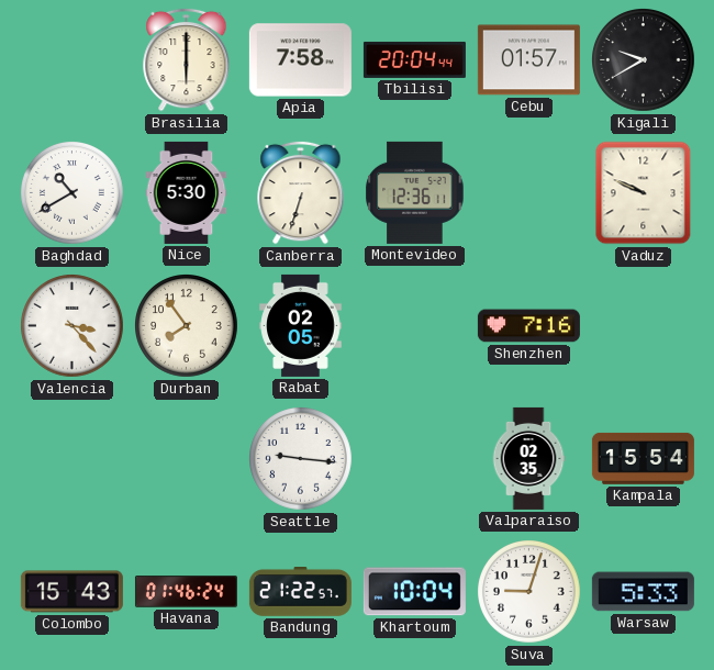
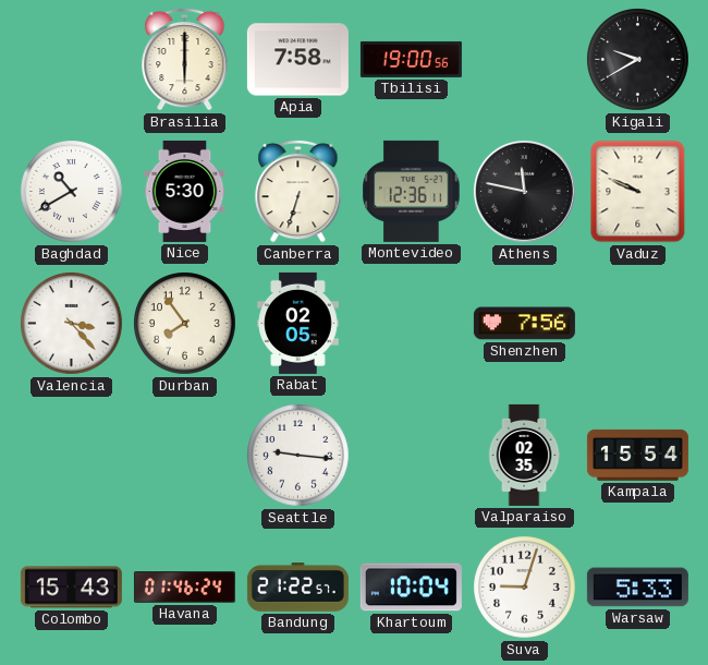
Tbilisi: 20:04 -> 19:00
Cebu: 01:57 -> none
Athens: none -> 11:47
Shenzhen: 7:16 -> 7:56
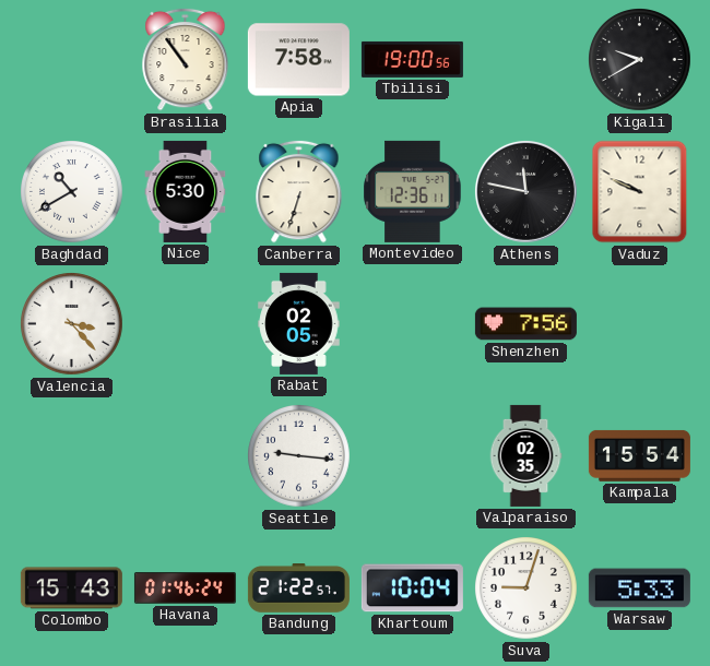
Brasilia: 6:00 -> 10:54
Durban: 7:54 -> none
